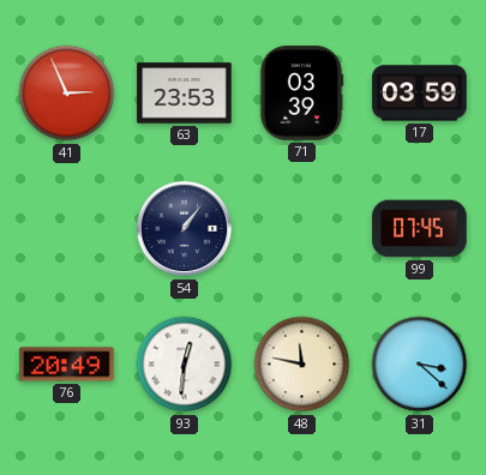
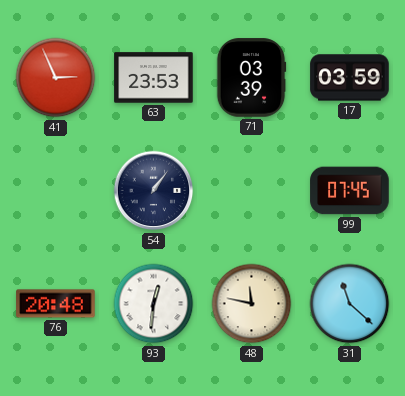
76: 20:49 -> 20:48
31: 3:22 -> 11:22
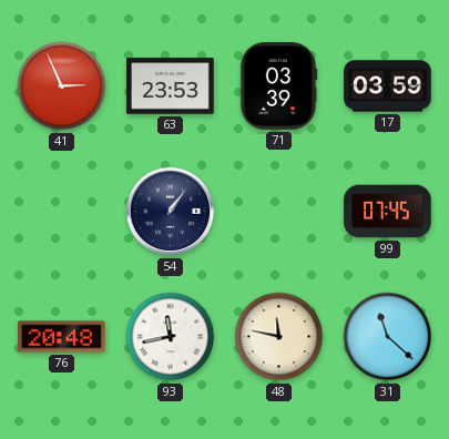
93: 12:31 -> 11:43
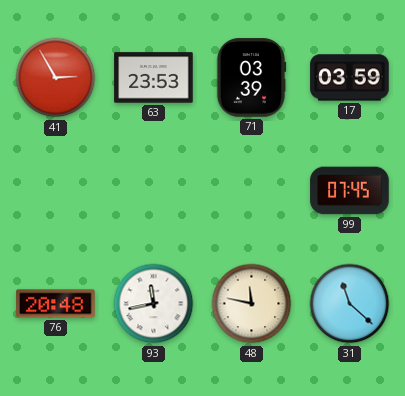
41: 2:56 -> 2:55
54: 1:06 -> none
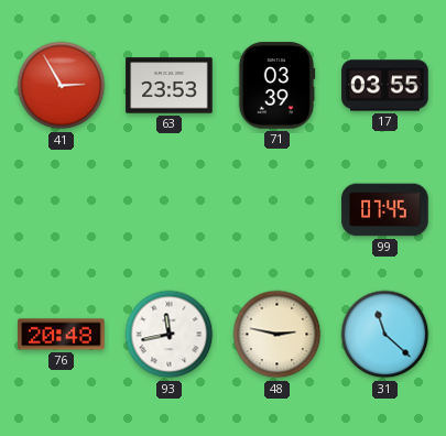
17: 03:59 -> 03:55
48: 11:47 -> 2:47
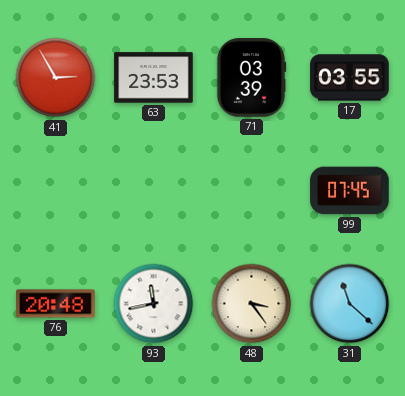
48: 2:47 -> 3:24
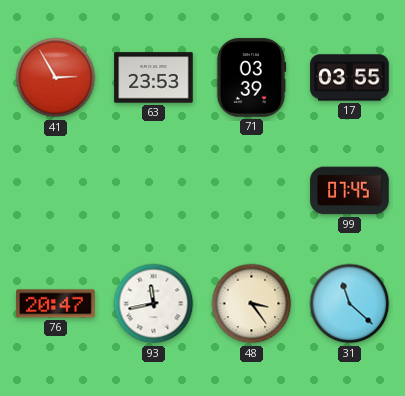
76: 20:48 -> 20:47
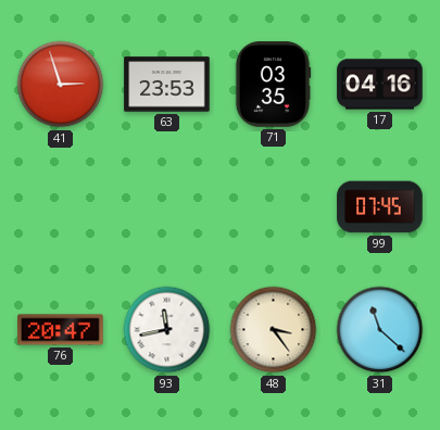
41: 2:55 -> 2:57
71: 03:39 -> 03:35
17: 03:55 -> 04:16
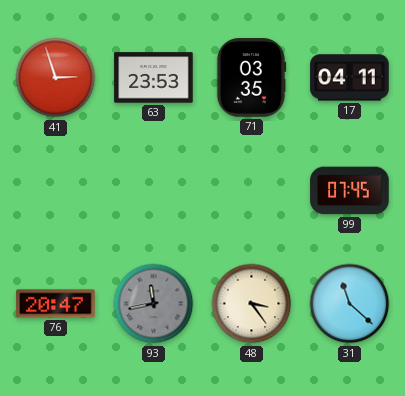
17: 04:16 -> 04:11
93 dial: white -> grey
